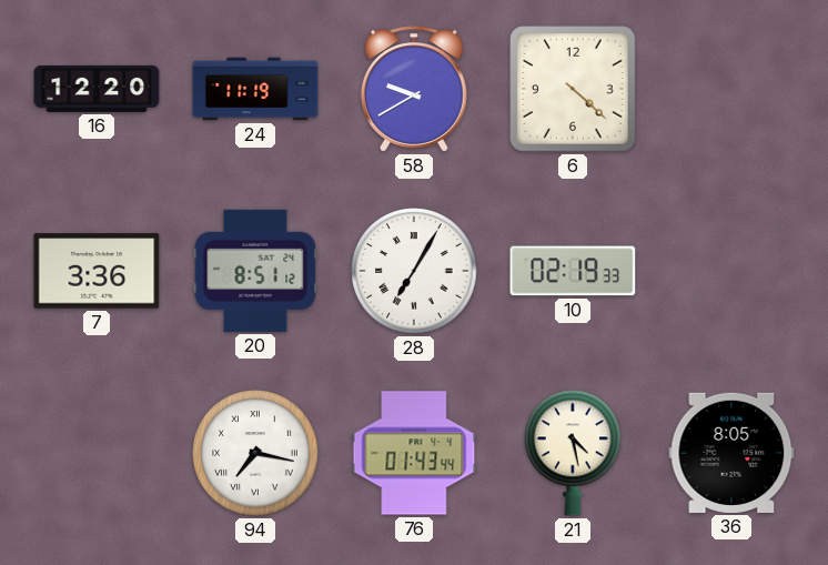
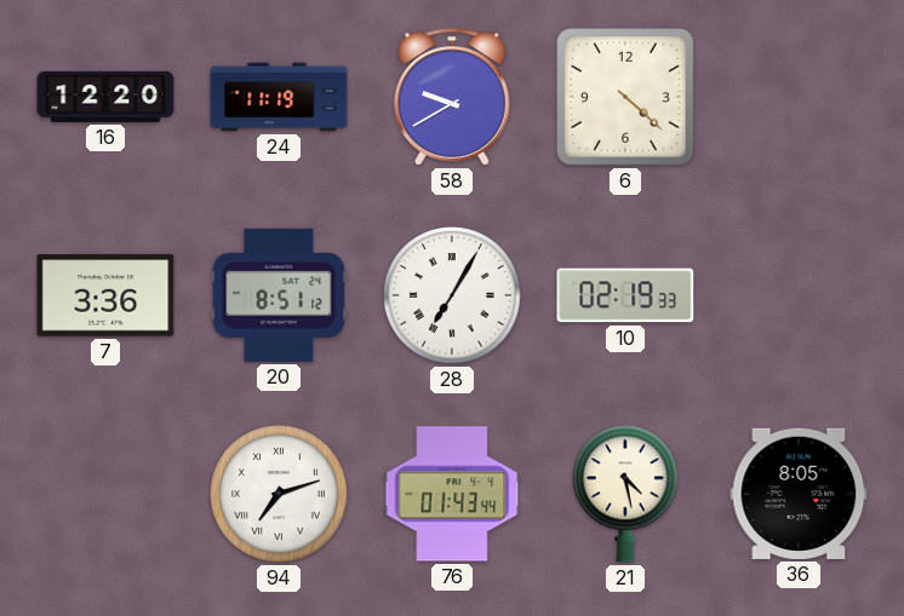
94: 7:17 -> 7:12
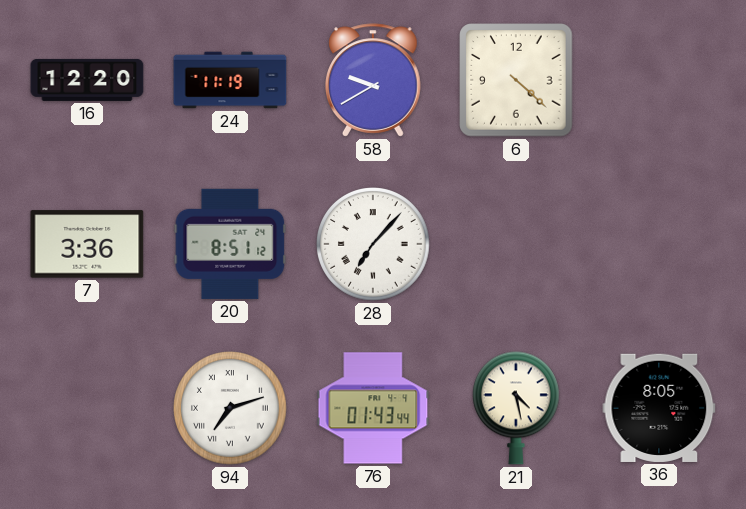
28: 7:05 -> 7:07
10: 02:19 -> none
